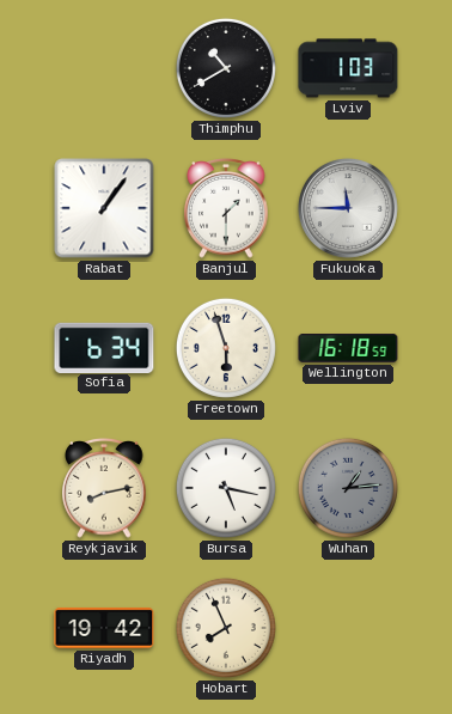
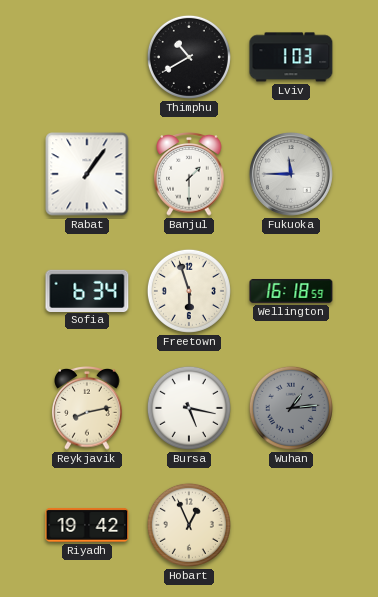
Hobart: 7:56 -> 12:56
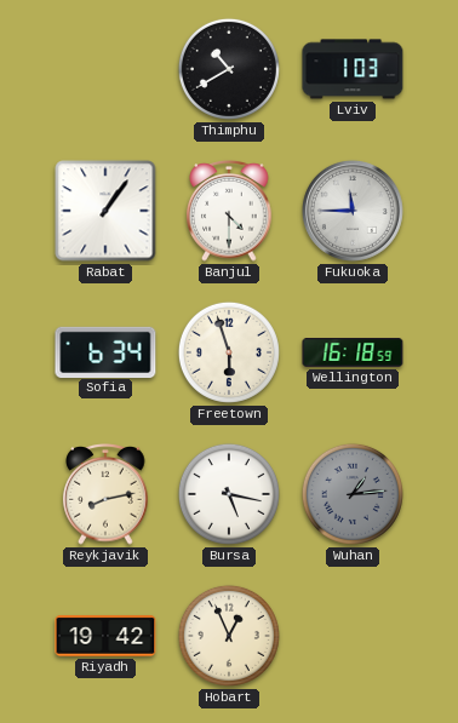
Banjul: 1:30 -> 4:30
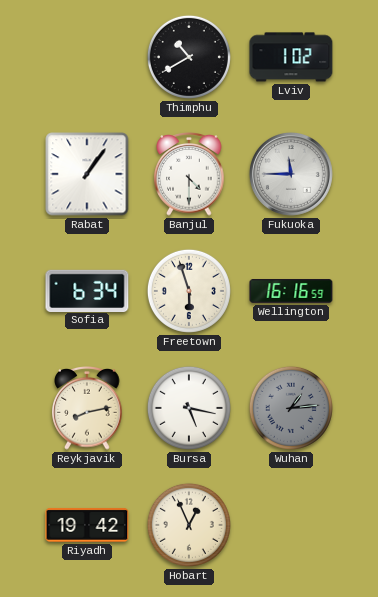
Lviv: 1:03 -> 1:02
Wellington: 16:18 -> 16:16
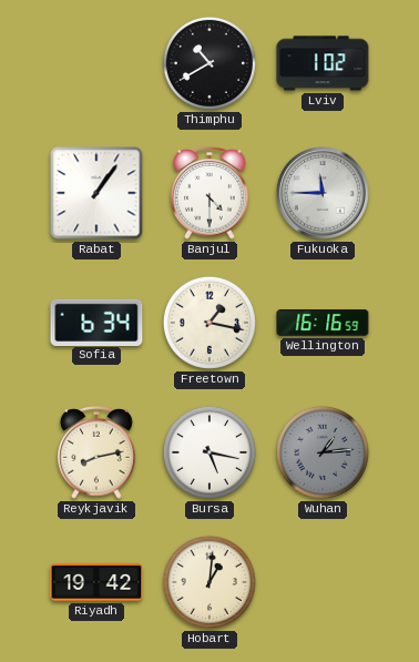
Freetown: 5:57 -> 1:17
Hobart: 12:56 -> 1:01
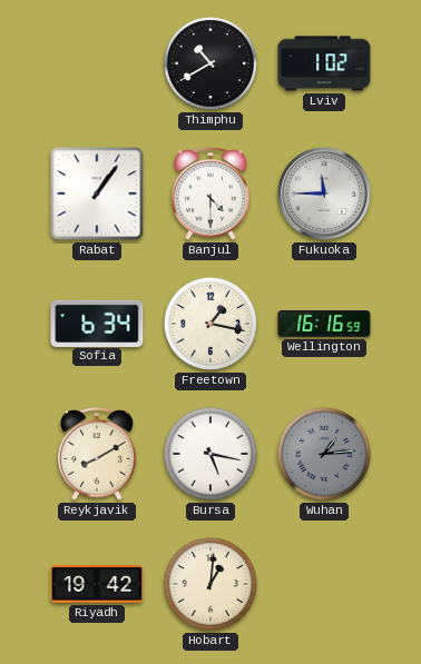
Reykjavik: 8:13 -> 8:10
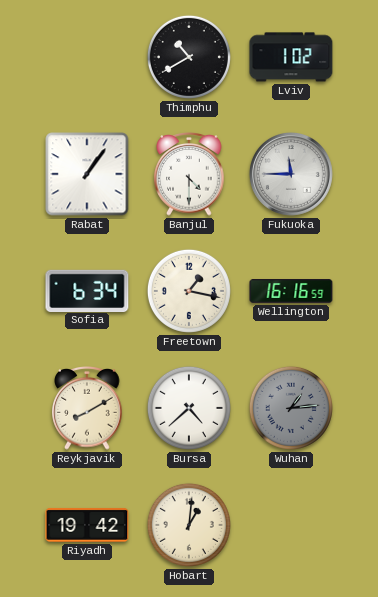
Bursa: 5:17 -> 4:38
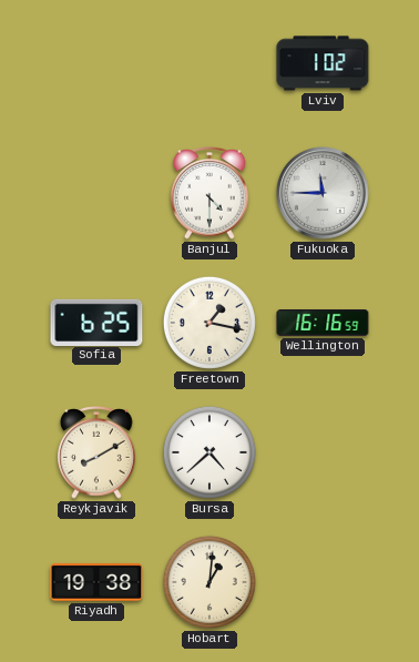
Thimphu: 10:40 -> none
Rabat: 1:06 -> none
Sofia: 6:34 -> 6:25
Wuhan: 1:14 -> none
Riyadh: 19:42 -> 19:38
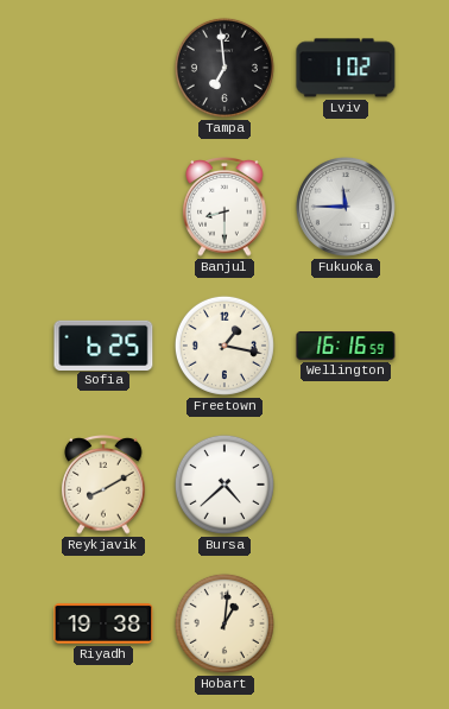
Tampa: none -> 6:59
Banjul: 4:30 -> 8:30
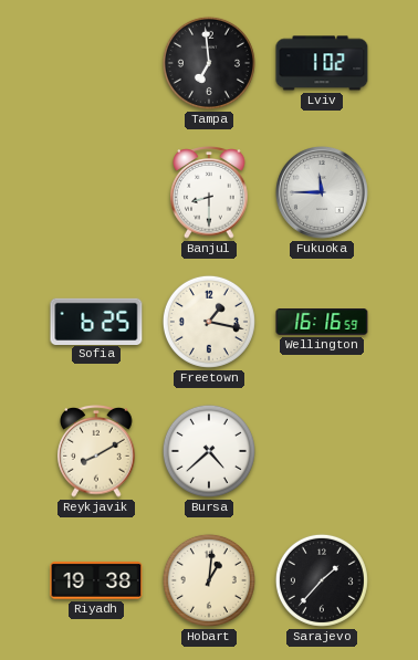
Sarajevo: none -> 1:37
